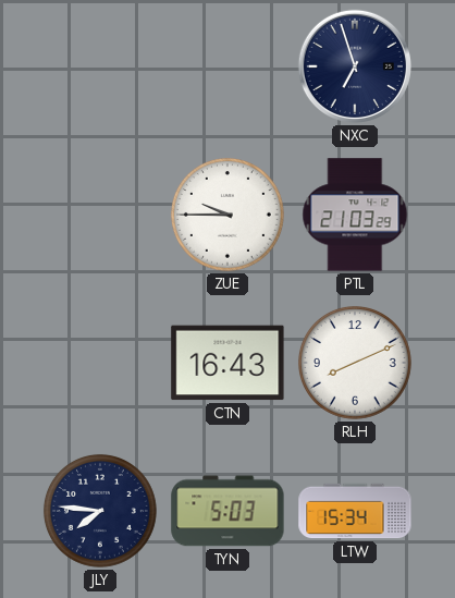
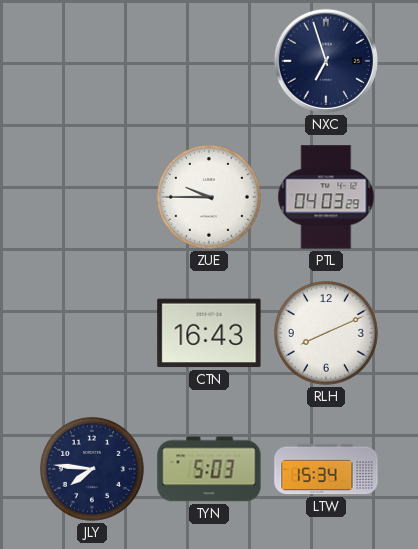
PTL: 21:03 -> 04:03
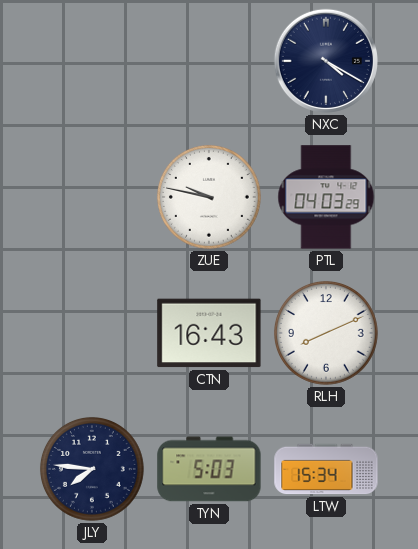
NXC: 6:57 -> 4:20
ZUE: 9:45 -> 9:47
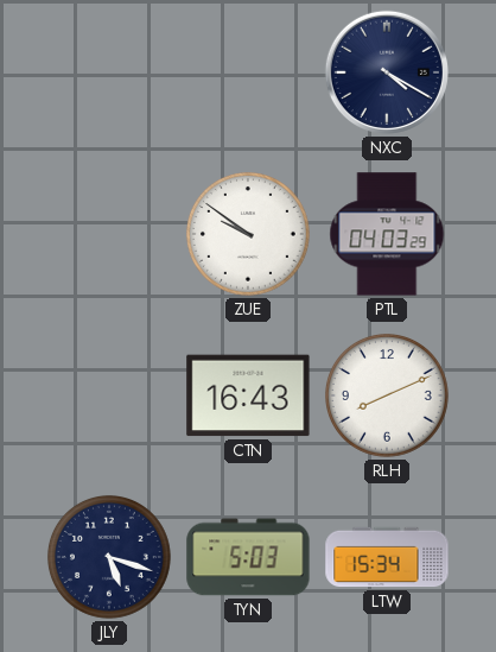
ZUE: 9:47 -> 9:51
JLY: 7:46 -> 5:18
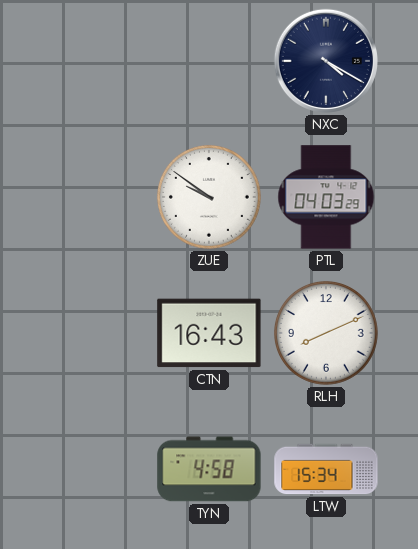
JLY: 5:18 -> none
TYN: 5:03 -> 4:58
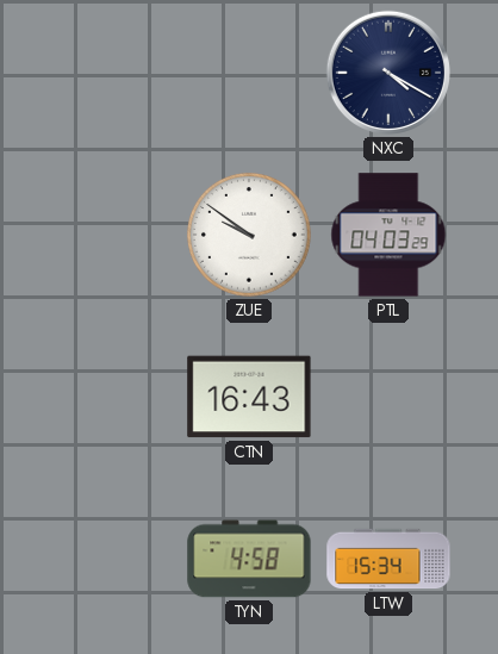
RLH: 8:11 -> none
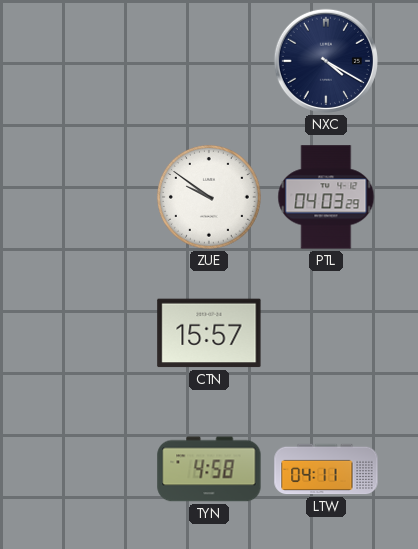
CTN: 16:43 -> 15:57
LTW: 15:34 -> 04:11
